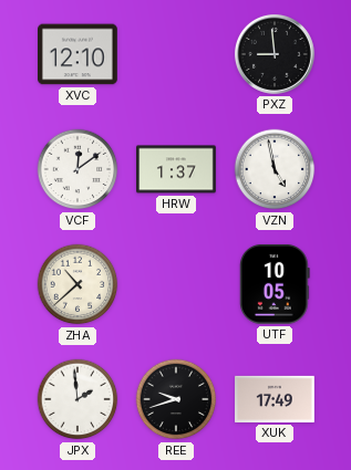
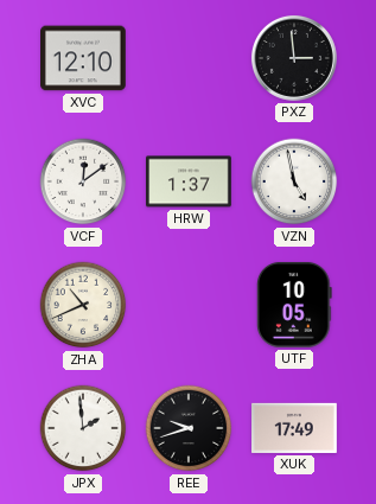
PXZ: 8:59 -> 2:59
ZHA: 10:38 -> 10:41
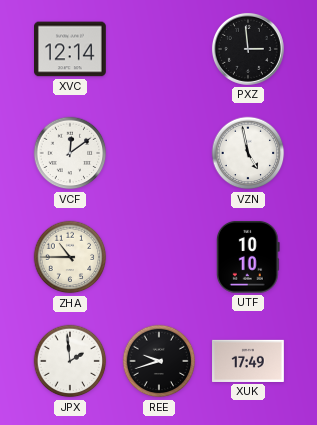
XVC: 12:10 -> 12:14
HRW: 1:37 -> none
ZHA: 10:41 -> 10:45
UTF: 10:05 -> 10:10
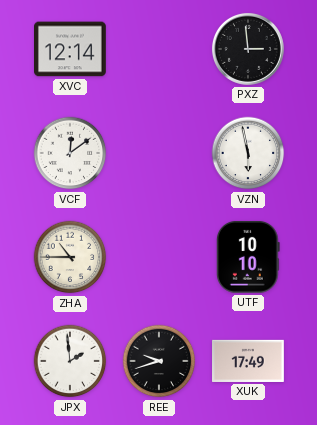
VZN: 4:58 -> 5:58
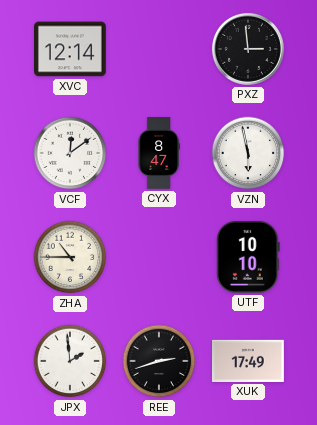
CYX: none -> 8:47
REE: 9:42 -> 2:42
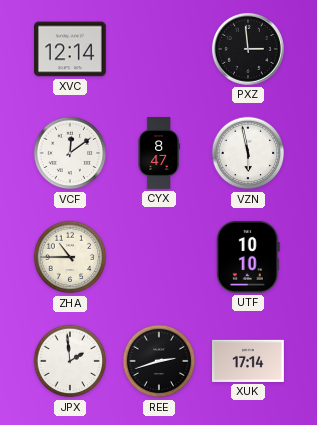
XUK: 17:49 -> 17:14
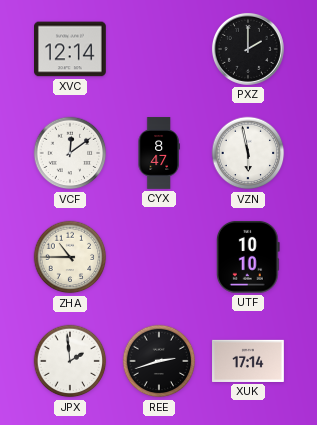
PXZ: 2:59 -> 2:00
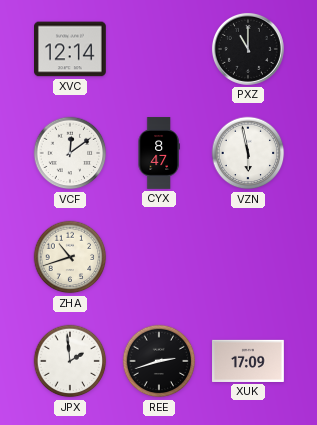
PXZ: 2:00 -> 11:00
ZHA: 10:45 -> 10:42
UTF: 10:10 -> none
XUK: 17:14 -> 17:09
